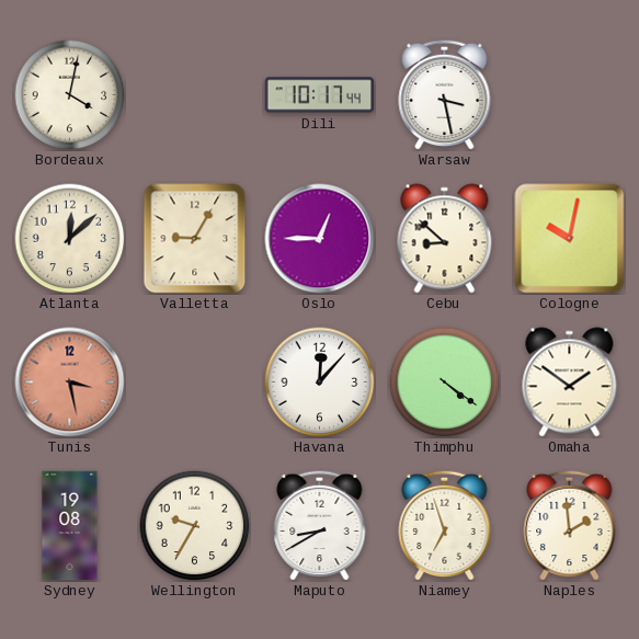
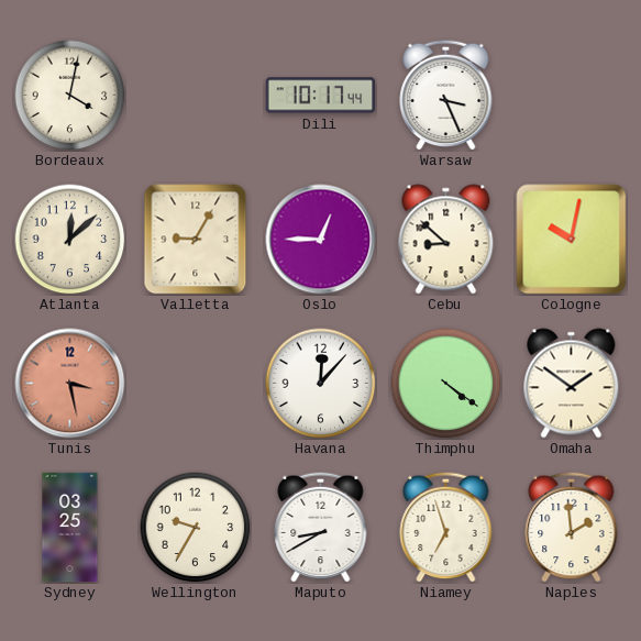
Warsaw: 3:28 -> 3:26
Sydney: 19:08 -> 03:25
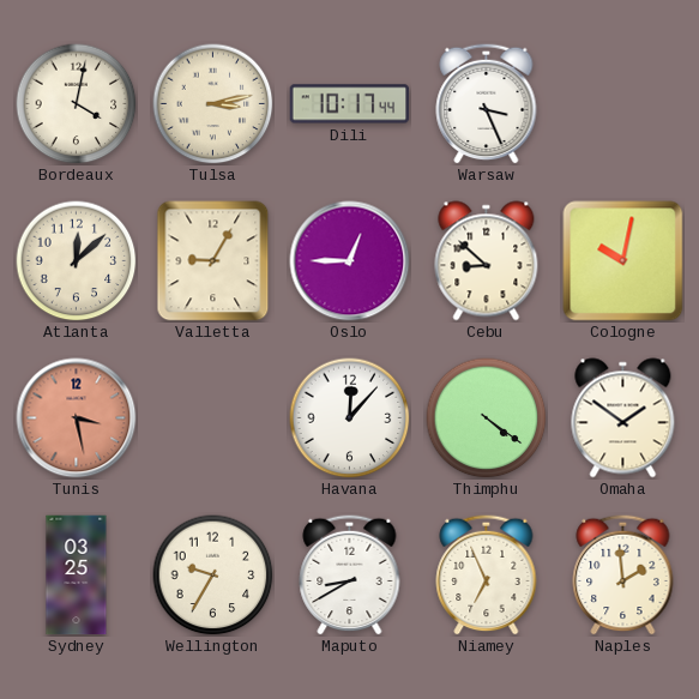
Tulsa: none -> 3:13
Niamey: 6:57 -> 6:56
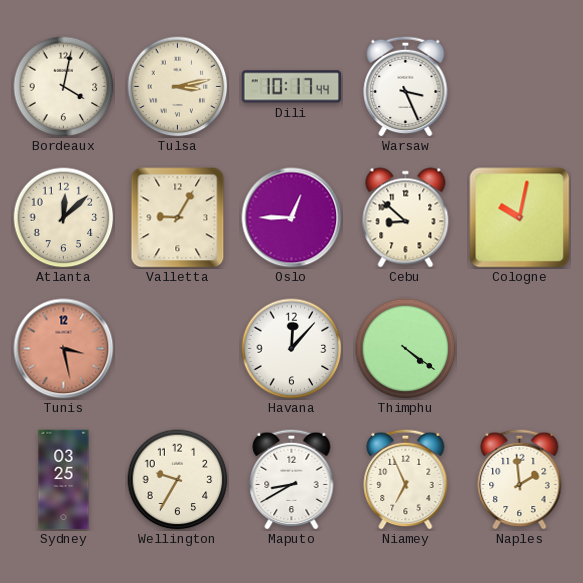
Omaha: 1:51 -> none
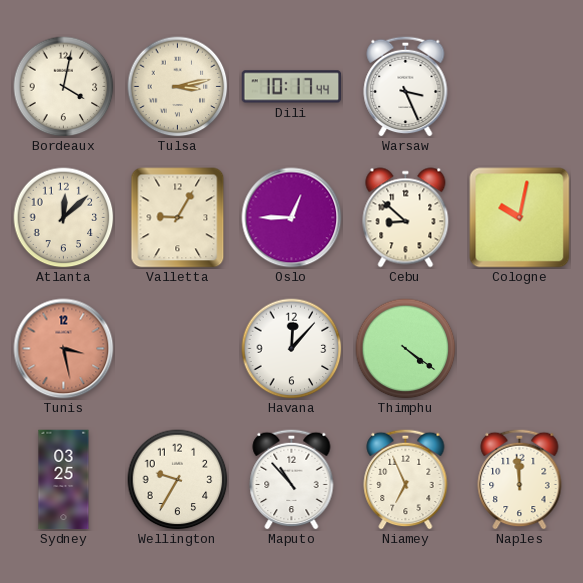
Maputo: 8:40 -> 10:53
Naples: 1:59 -> 11:59
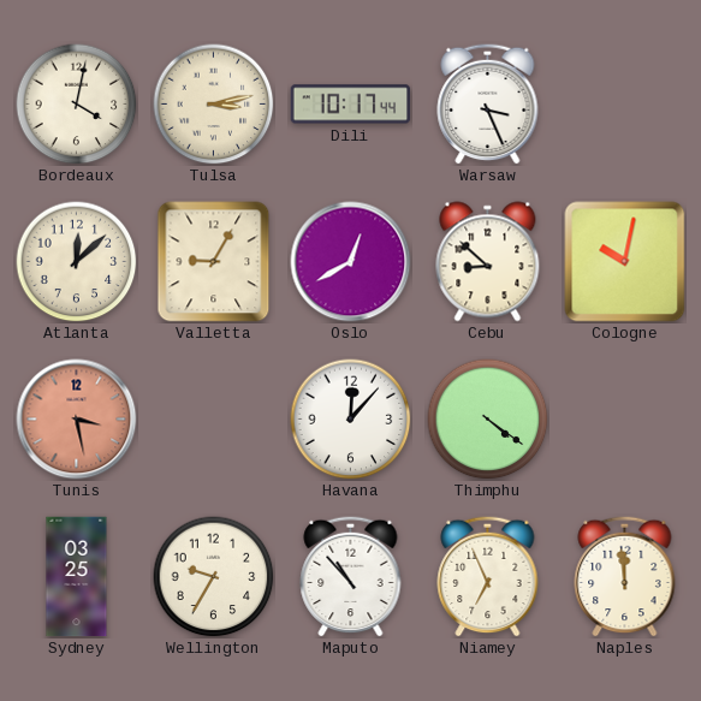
Oslo: 12:45 -> 12:40
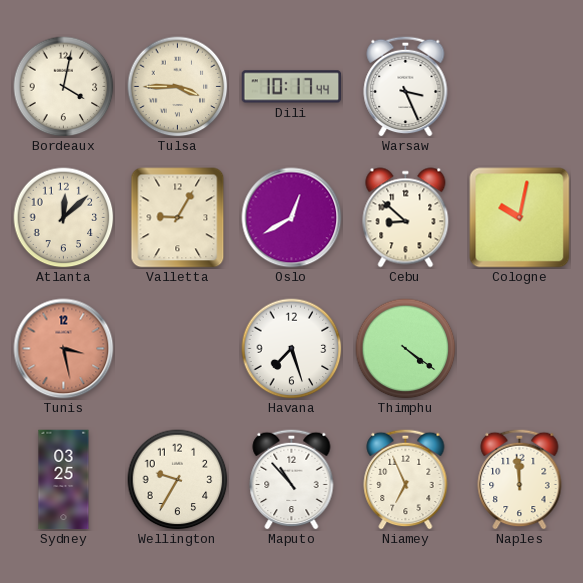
Tulsa: 3:13 -> 3:45
Havana: 12:07 -> 7:27
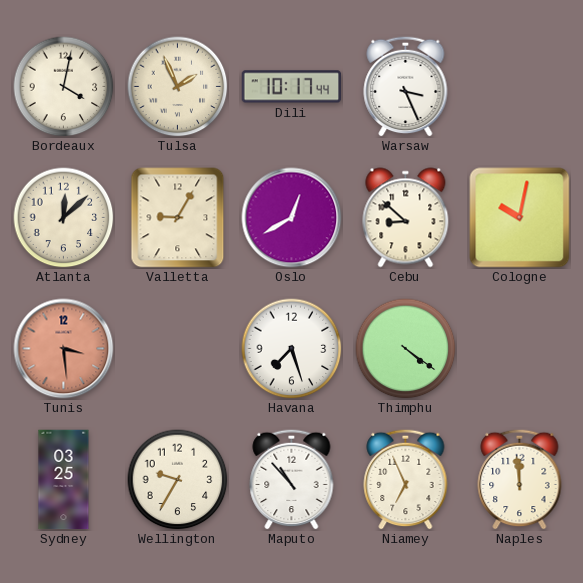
Tulsa: 3:45 -> 1:56
Tunis: 3:28 -> 3:29
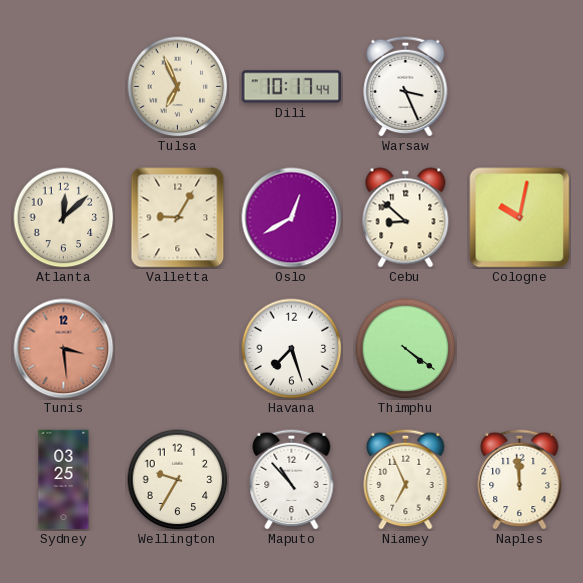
Bordeaux: 4:02 -> none
Tulsa: 1:56 -> 6:56
